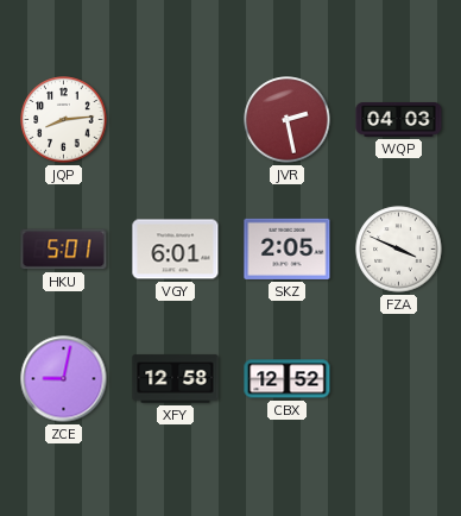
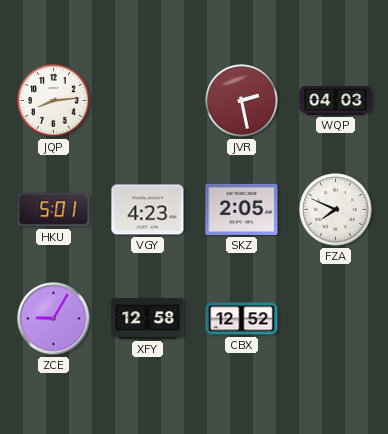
VGY: 6:01 -> 4:23
FZA: 3:49 -> 7:49
ZCE: 9:02 -> 9:05
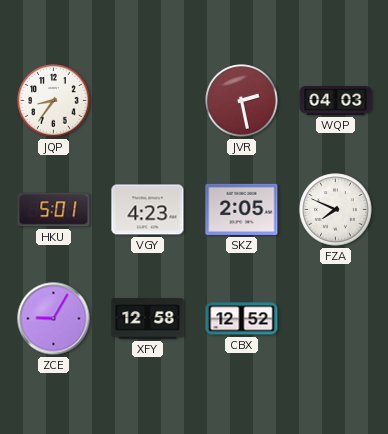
JQP: 8:14 -> 8:36
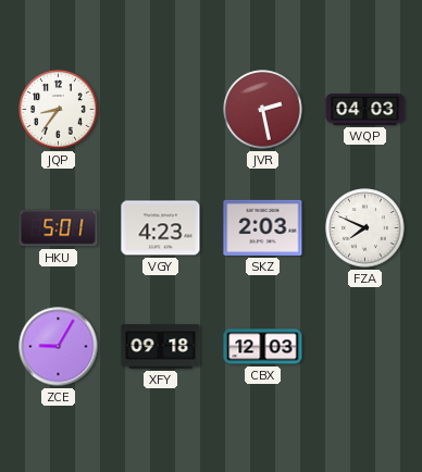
SKZ: 2:05 -> 2:03
XFY: 12:58 -> 09:18
CBX: 12:52 -> 12:03
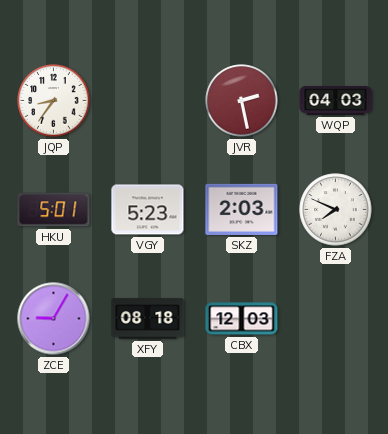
VGY: 4:23 -> 5:23
XFY: 09:18 -> 08:18
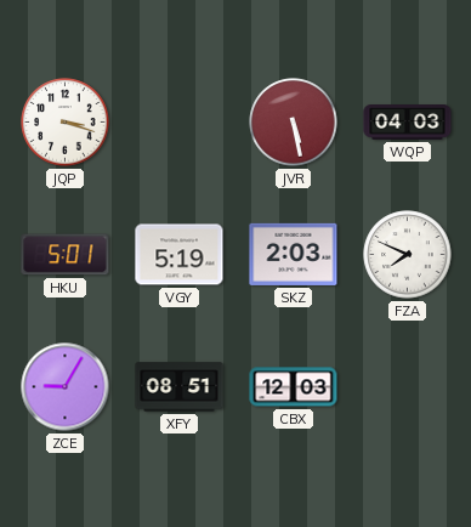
JQP: 8:36 -> 3:18
JVR: 2:28 -> 5:28
VGY: 5:23 -> 5:19
XFY: 08:18 -> 08:51
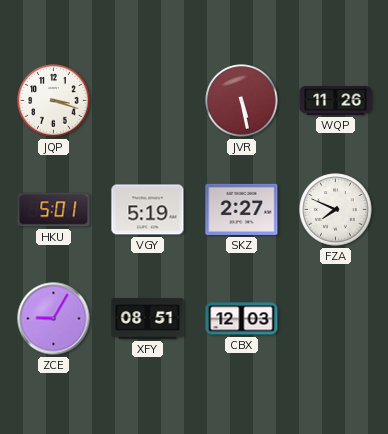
WQP: 04:03 -> 11:26
SKZ: 2:03 -> 2:27
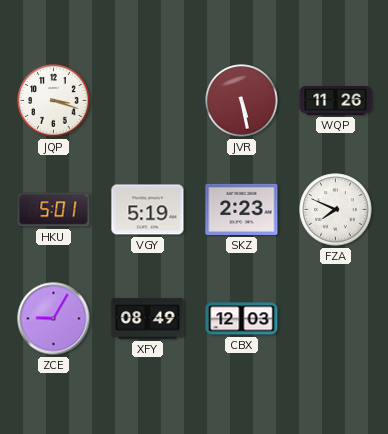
SKZ: 2:27 -> 2:23
XFY: 08:51 -> 08:49
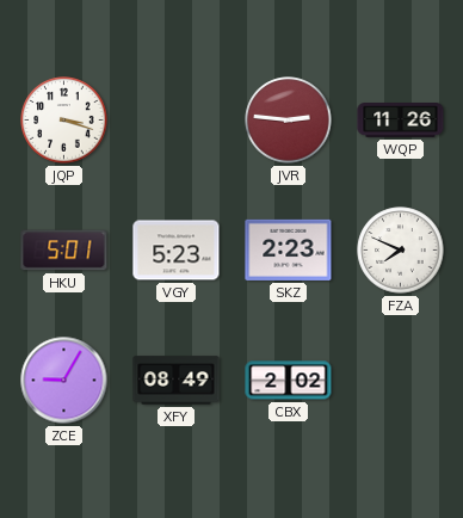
JVR: 5:28 -> 2:46
VGY: 5:19 -> 5:23
CBX: 12:03 -> 2:02
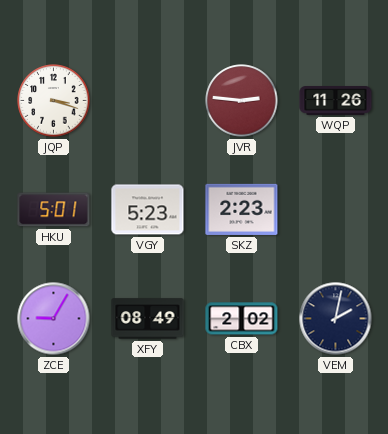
FZA: 7:49 -> none
VEM: none -> 2:02
